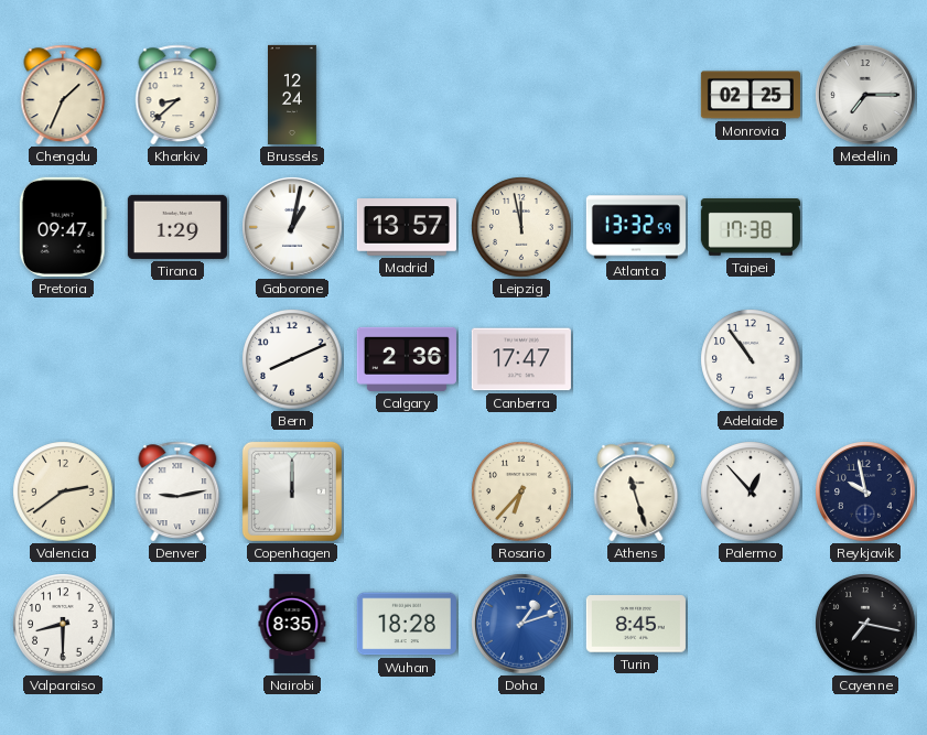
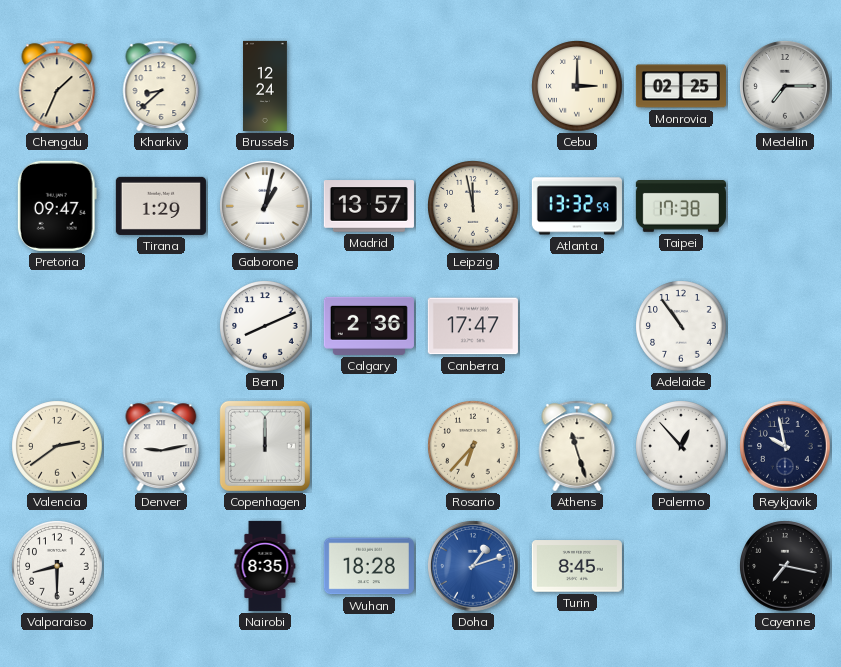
Cebu: none -> 3:00
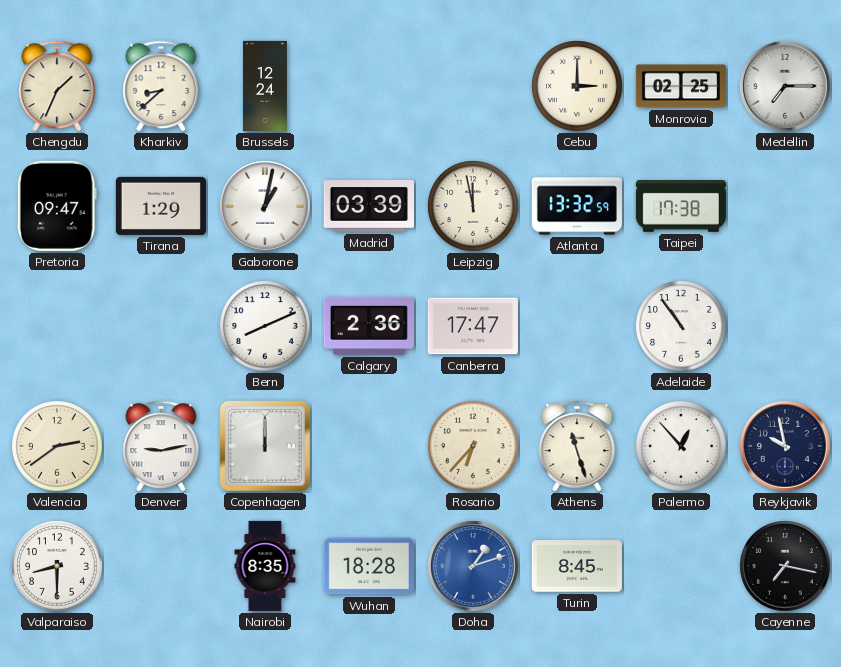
Madrid: 13:57 -> 03:39
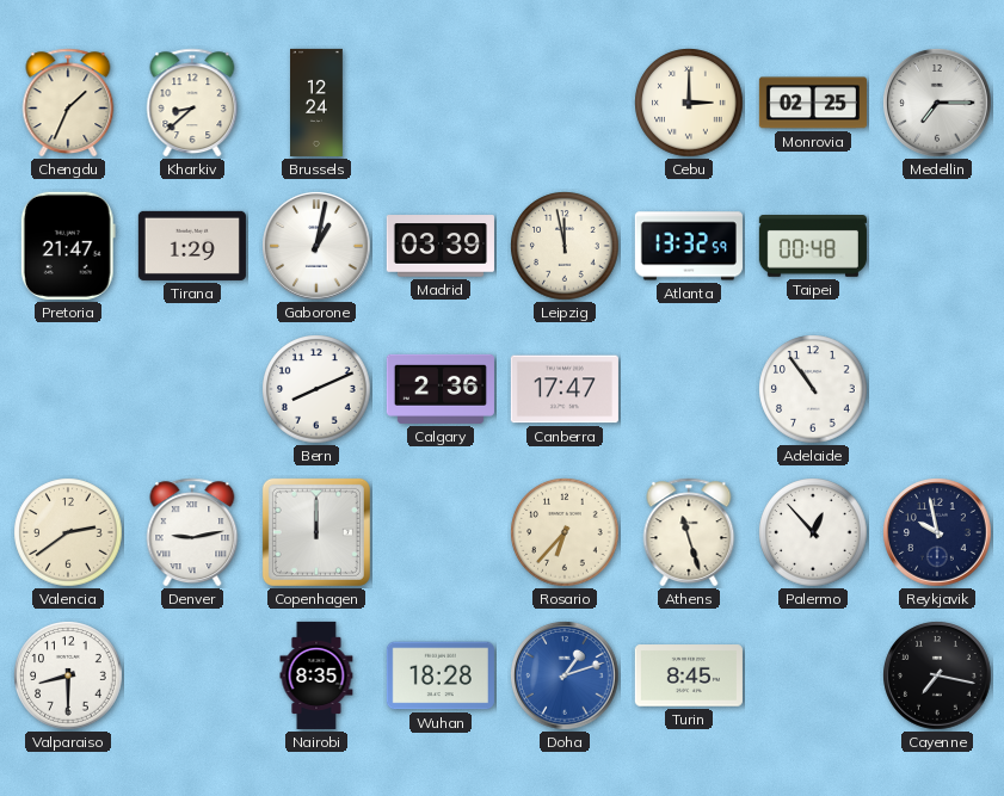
Pretoria: 09:47 -> 21:47
Taipei: 17:38 -> 00:48
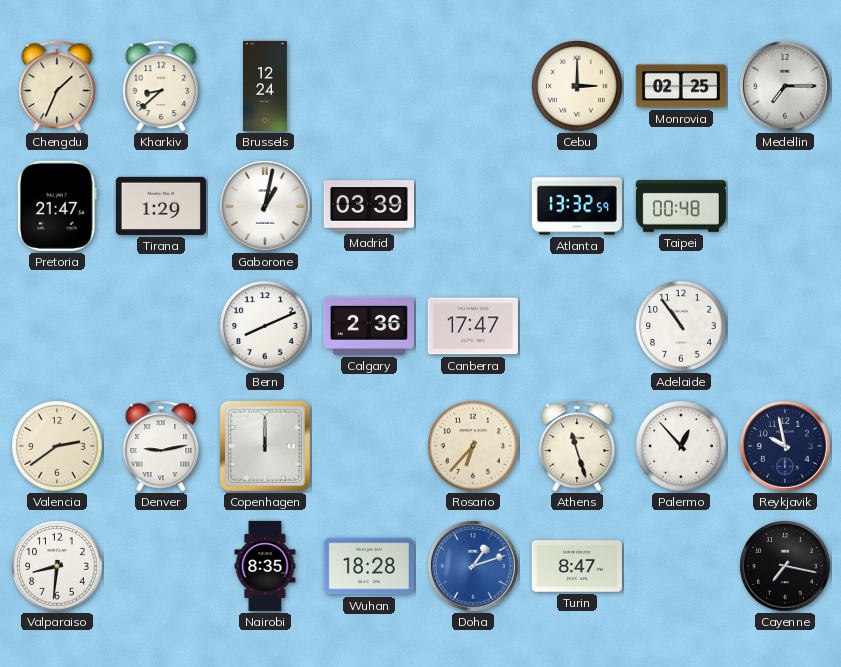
Leipzig: 11:58 -> none
Valparaiso: 8:30 -> 8:31
Turin: 8:45 -> 8:47
